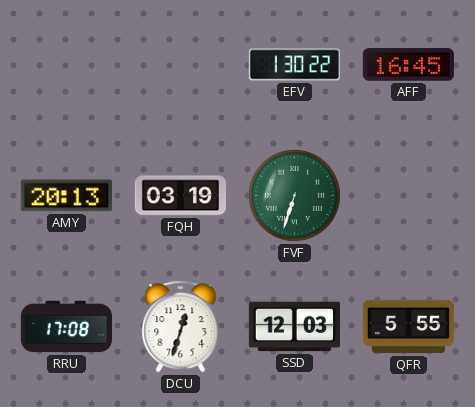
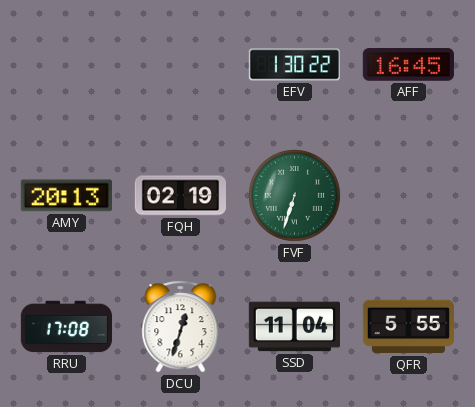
FQH: 03:19 -> 02:19
SSD: 12:03 -> 11:04
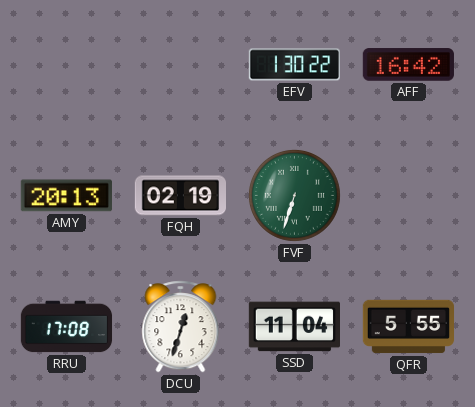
AFF: 16:45 -> 16:42
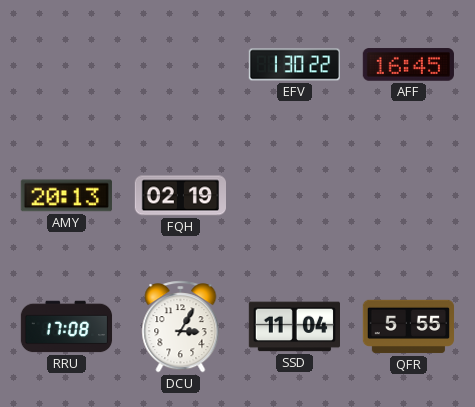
AFF: 16:42 -> 16:45
FVF: 6:33 -> none
DCU: 12:33 -> 3:05
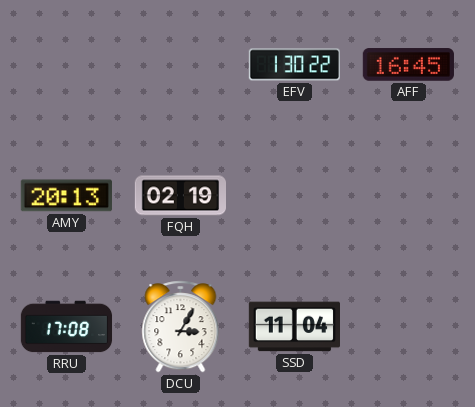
QFR: 5:55 -> none
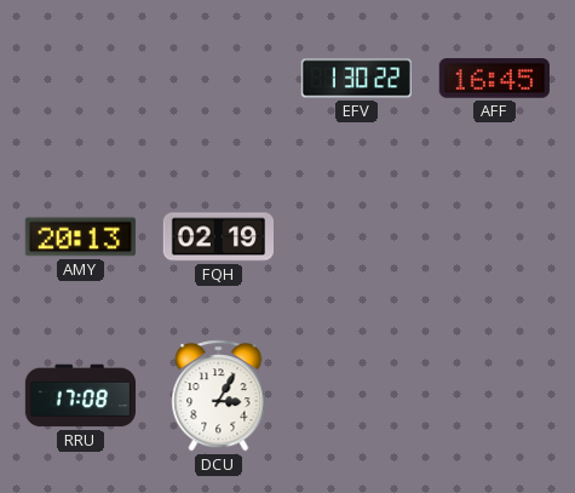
SSD: 11:04 -> none
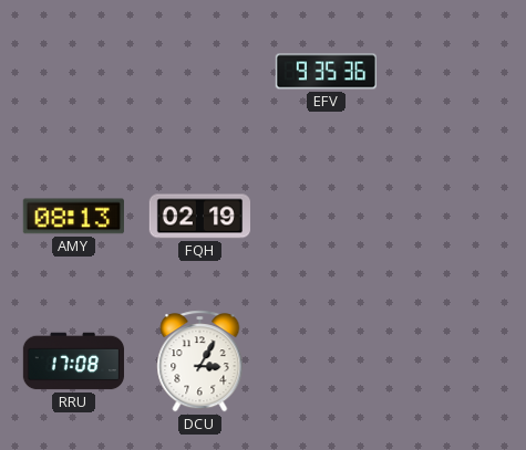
EFV: 1:30 -> 9:35
AFF: 16:45 -> none
AMY: 20:13 -> 08:13
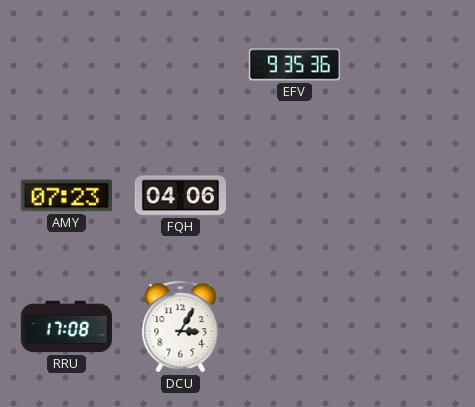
AMY: 08:13 -> 07:23
FQH: 02:19 -> 04:06
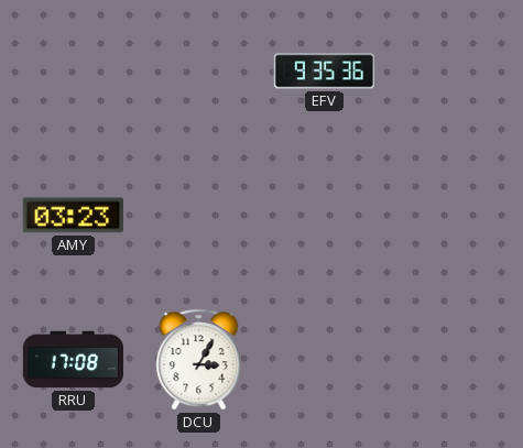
AMY: 07:23 -> 03:23
FQH: 04:06 -> none
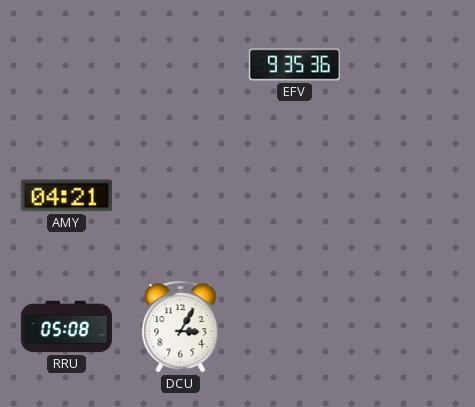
AMY: 03:23 -> 04:21
RRU: 17:08 -> 05:08
